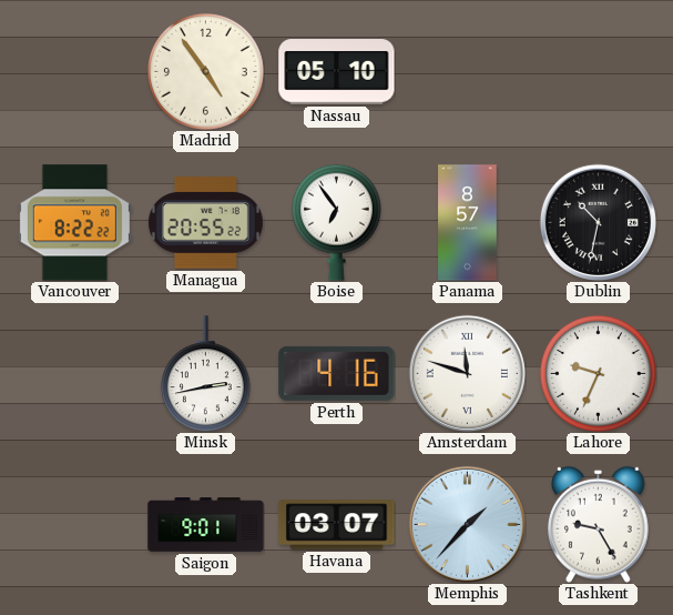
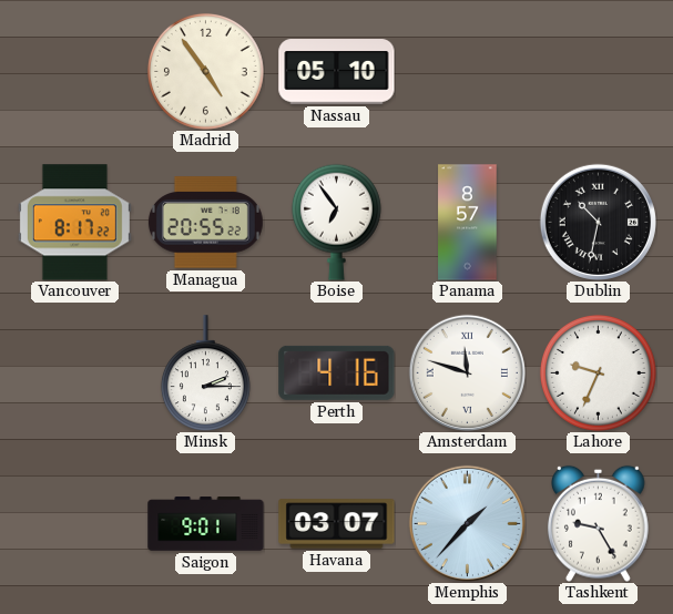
Vancouver: 8:22 -> 8:17
Minsk: 2:43 -> 2:15
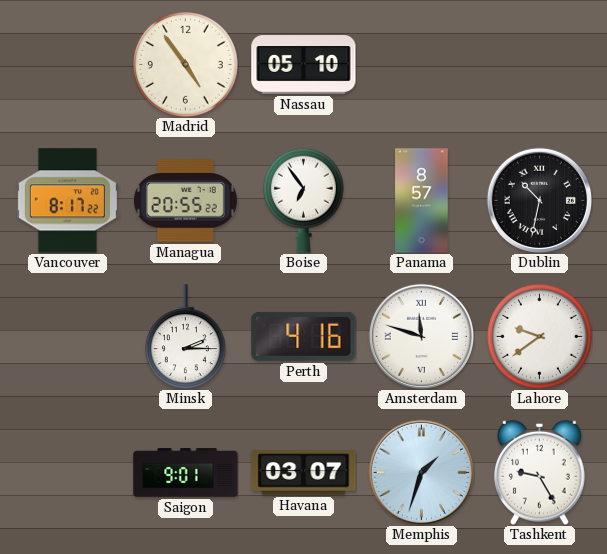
Lahore: 9:34 -> 9:39
Memphis: 1:37 -> 1:33
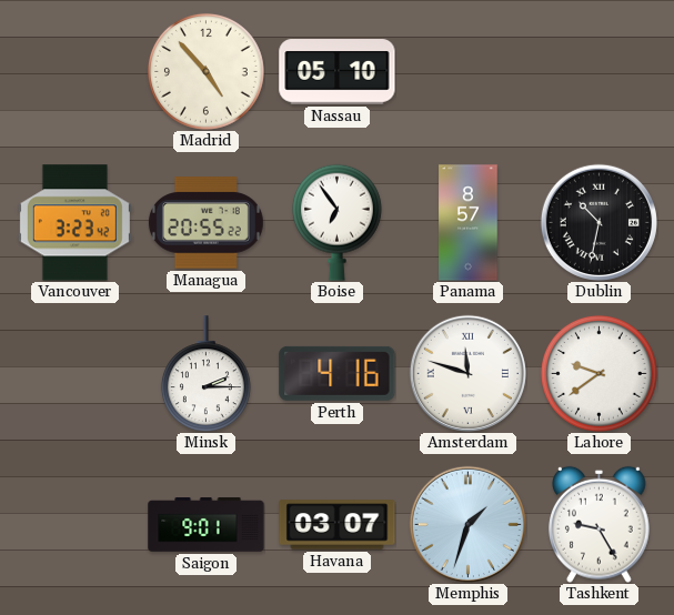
Madrid: 4:54 -> 4:53
Vancouver: 8:17 -> 3:23
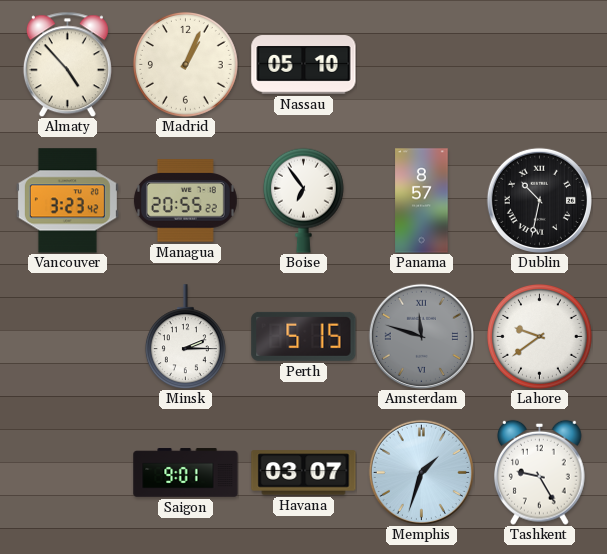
Almaty: none -> 4:53
Madrid: 4:53 -> 1:04
Perth: 4:16 -> 5:15
Amsterdam dial: white -> grey
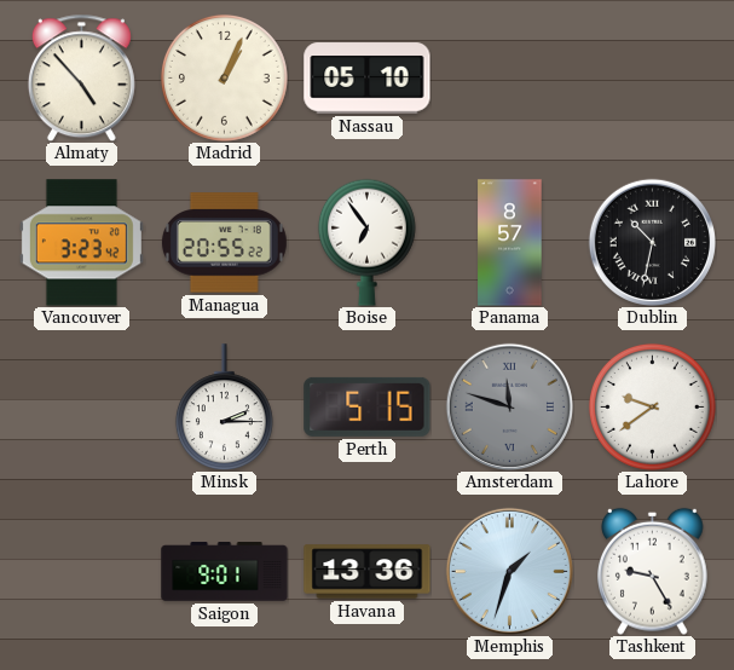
Havana: 03:07 -> 13:36
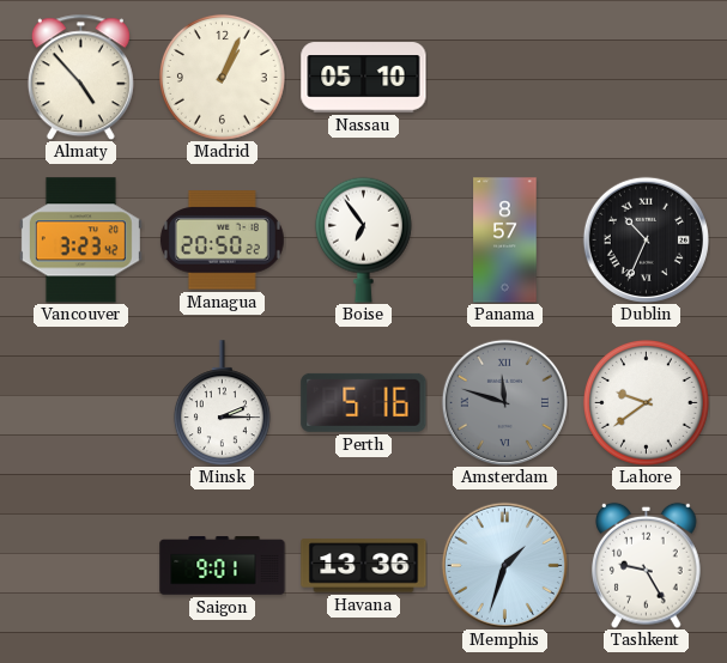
Managua: 20:55 -> 20:50
Dublin: 10:32 -> 10:34
Perth: 5:15 -> 5:16
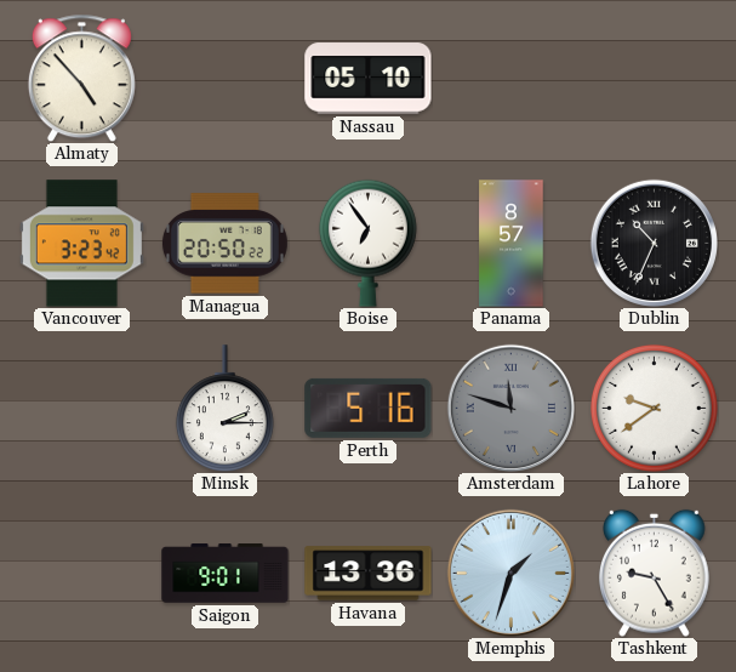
Madrid: 1:04 -> none
